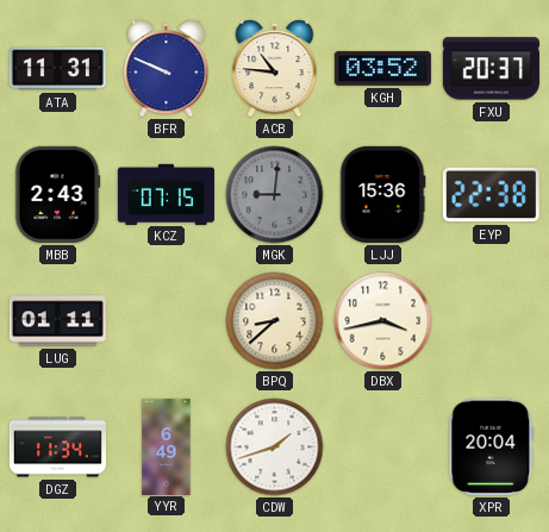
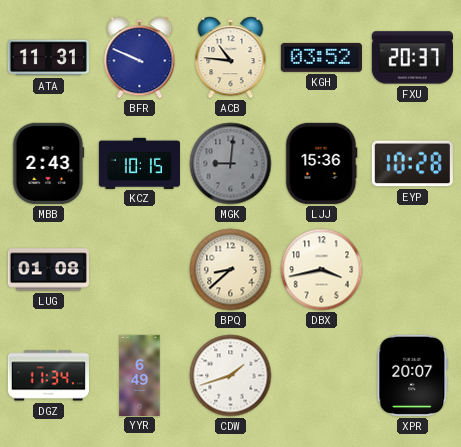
KCZ: 07:15 -> 10:15
EYP: 22:38 -> 10:28
LUG: 01:11 -> 01:08
XPR: 20:04 -> 20:07
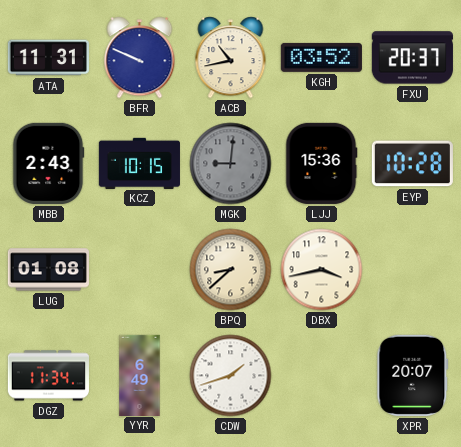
ACB: 10:46 -> 10:43
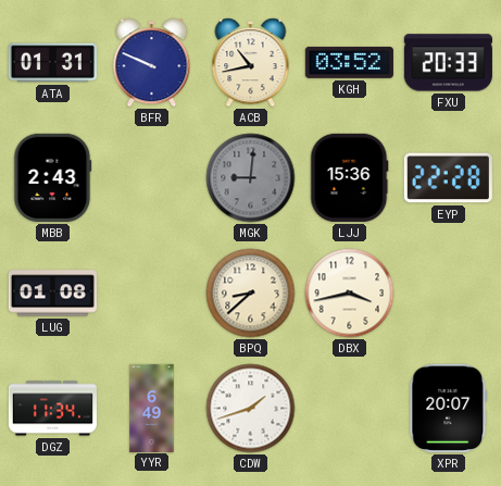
ATA: 11:31 -> 01:31
FXU: 20:37 -> 20:33
KCZ: 10:15 -> none
EYP: 10:28 -> 22:28
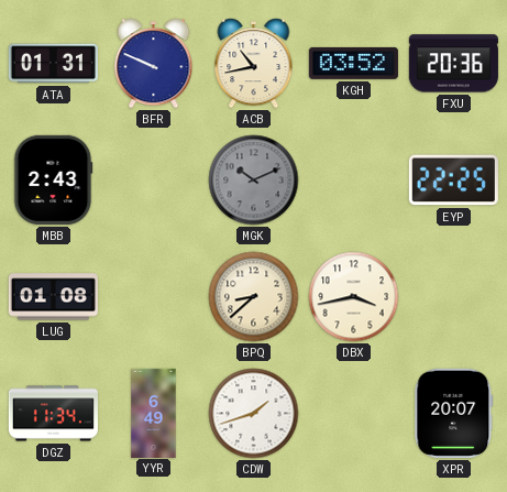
FXU: 20:33 -> 20:36
MGK: 9:01 -> 10:11
LJJ: 15:36 -> none
EYP: 22:28 -> 22:25
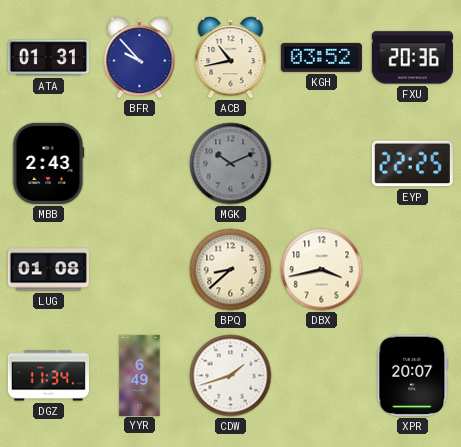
BFR: 9:49 -> 9:53
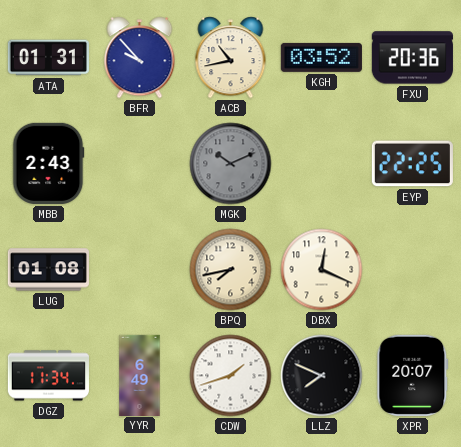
BPQ: 8:38 -> 7:43
DBX: 3:43 -> 12:19
LLZ: none -> 7:49
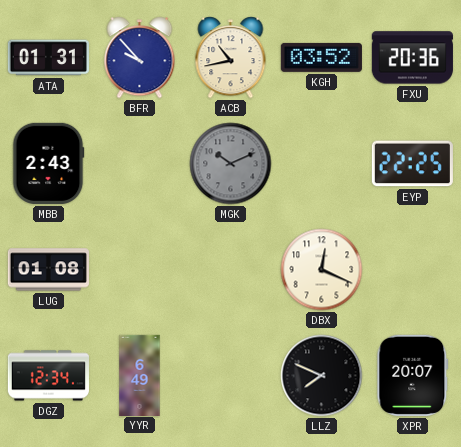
BPQ: 7:43 -> none
DGZ: 11:34 -> 12:34
CDW: 1:42 -> none
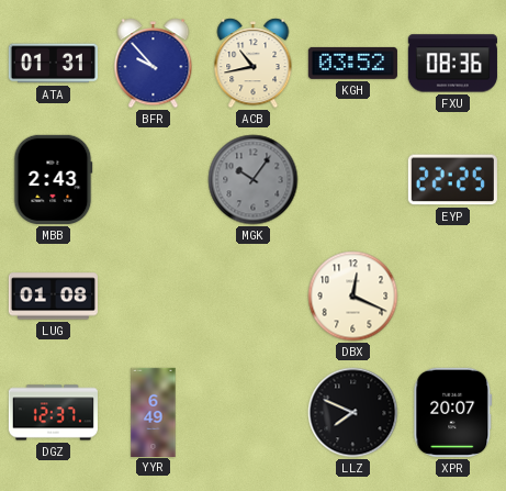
FXU: 20:36 -> 08:36
MGK: 10:11 -> 10:06
DGZ: 12:34 -> 12:37
